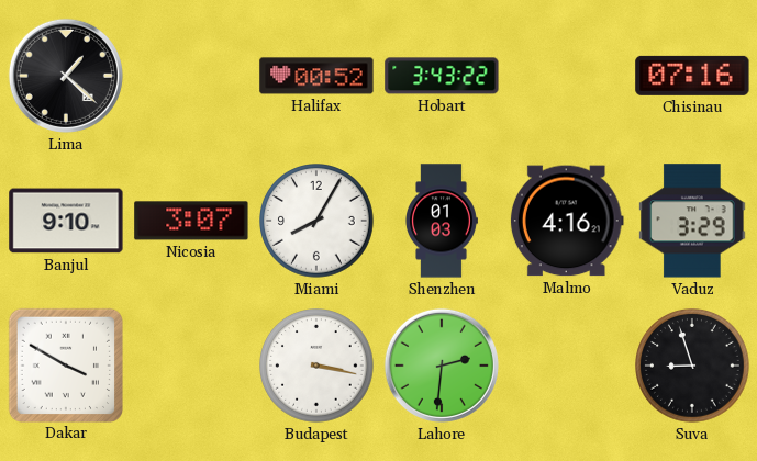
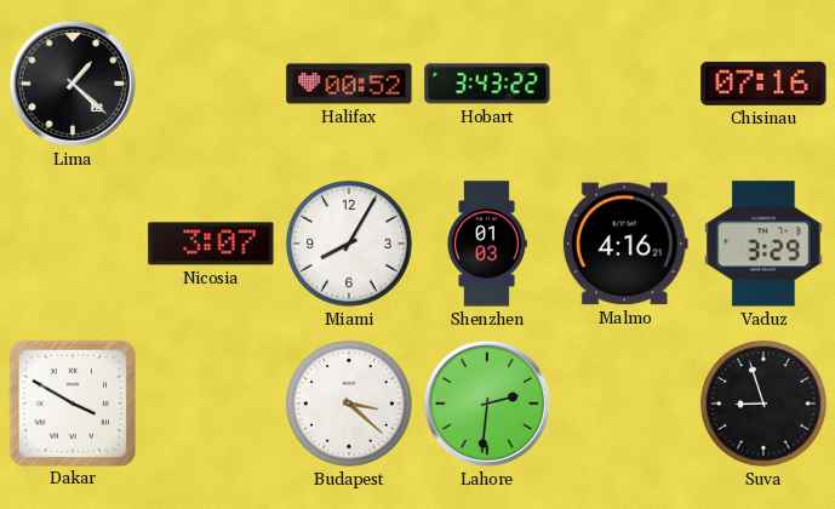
Banjul: 9:10 -> none
Budapest: 3:17 -> 3:22
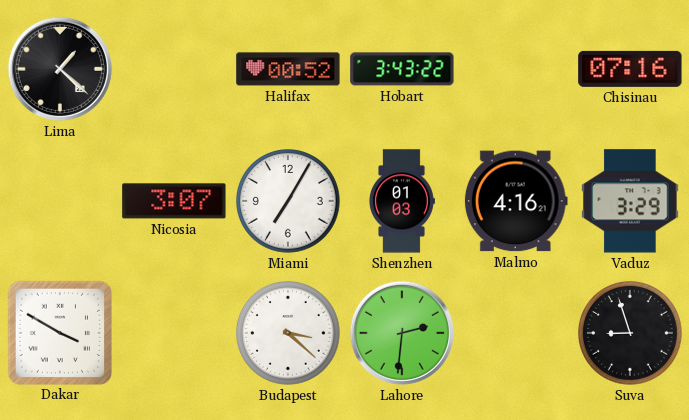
Miami: 8:05 -> 7:05
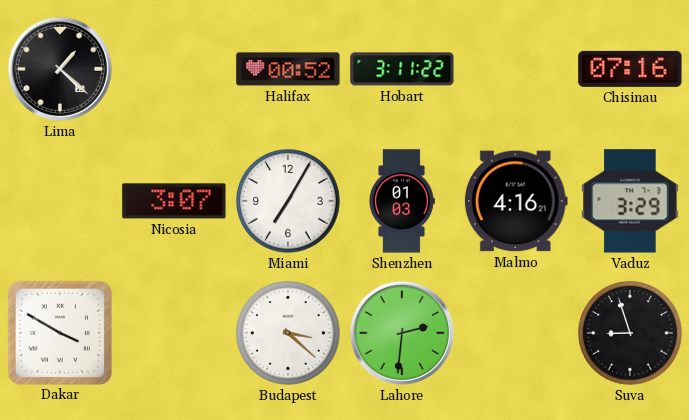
Hobart: 3:43 -> 3:11
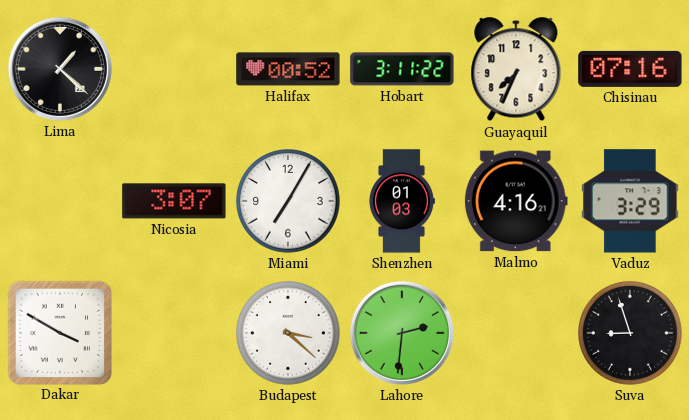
Guayaquil: none -> 7:34
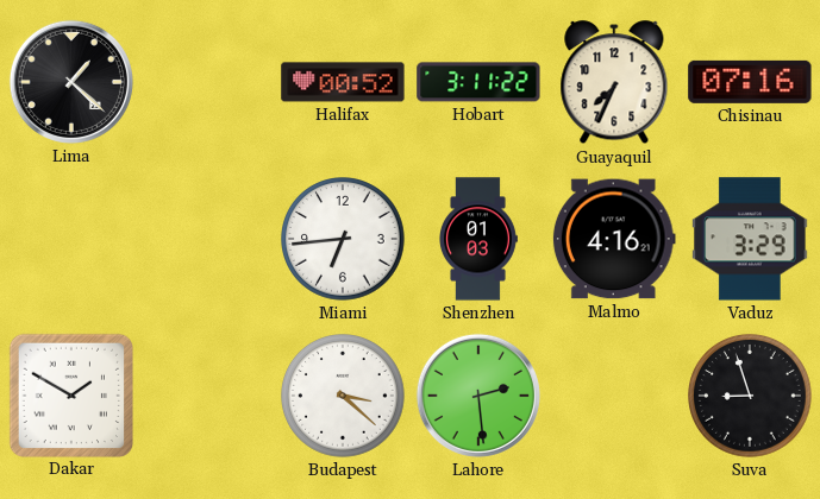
Nicosia: 3:07 -> none
Miami: 7:05 -> 6:44
Dakar: 3:50 -> 1:50
Lahore: 2:31 -> 2:29
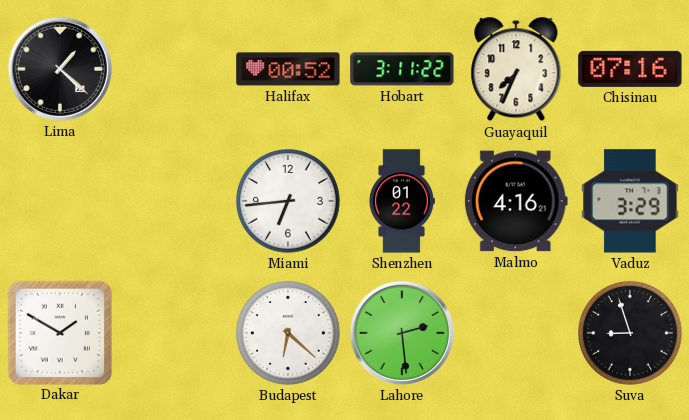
Shenzhen: 01:03 -> 01:22
Budapest: 3:22 -> 6:22
